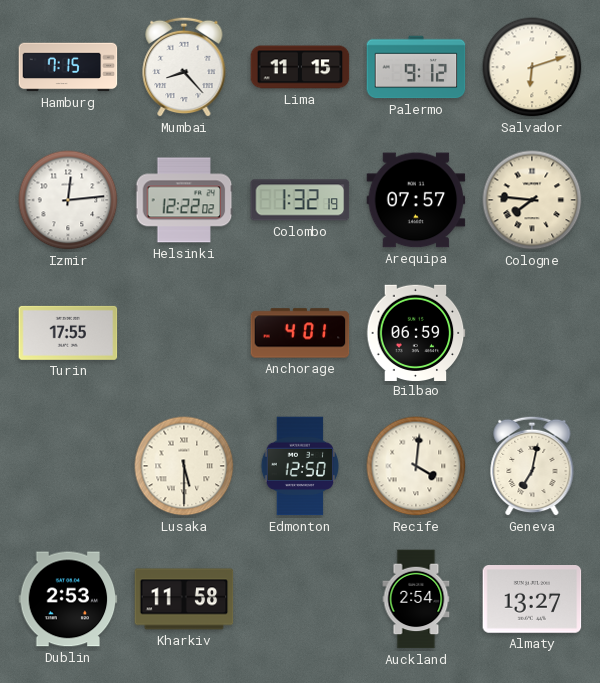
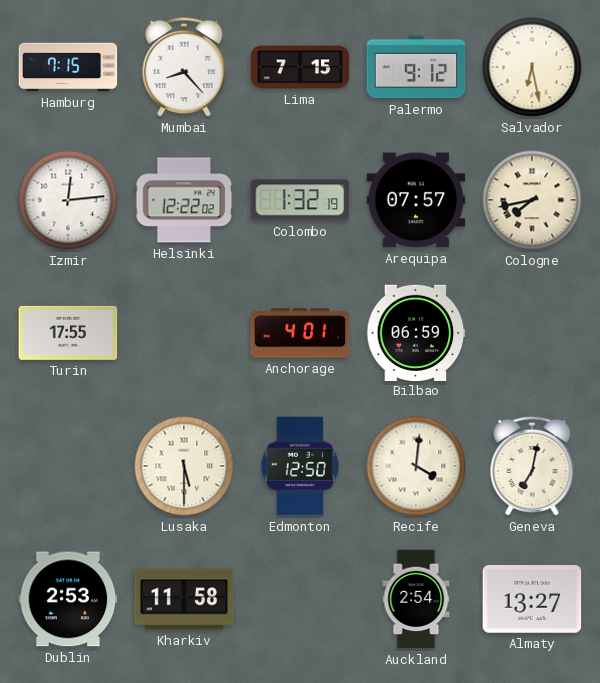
Lima: 11:15 -> 7:15
Salvador: 6:12 -> 6:28
Cologne: 7:46 -> 7:43
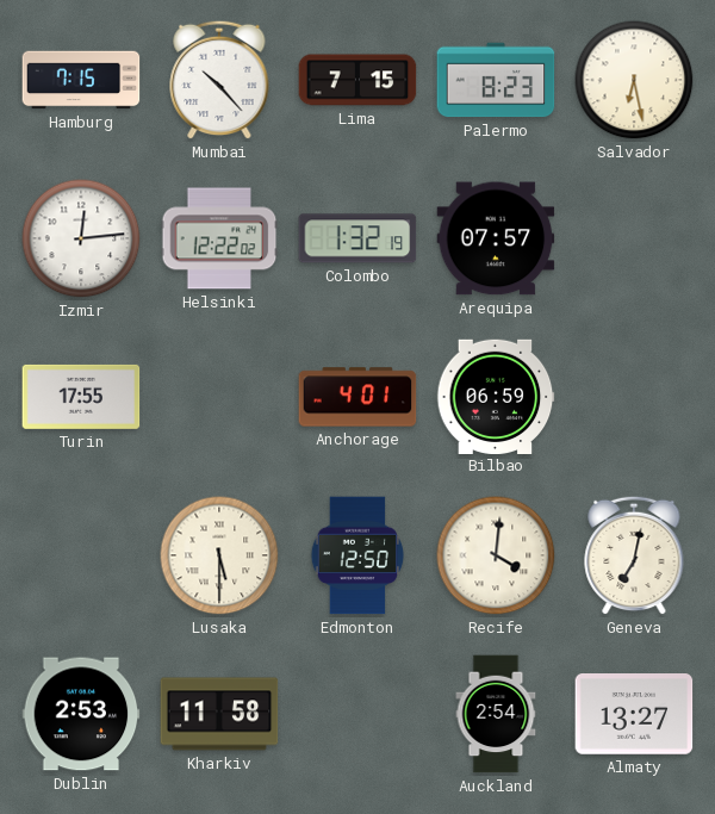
Mumbai: 8:23 -> 10:23
Palermo: 9:12 -> 8:23
Cologne: 7:43 -> none
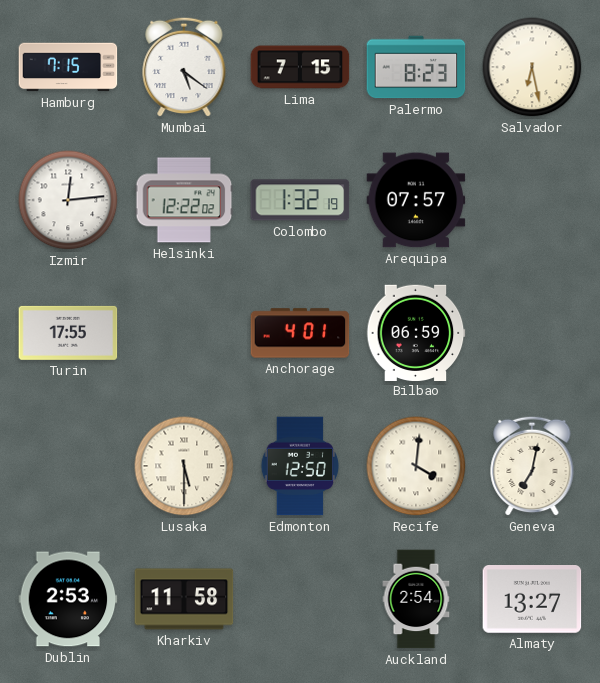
Mumbai: 10:23 -> 5:21
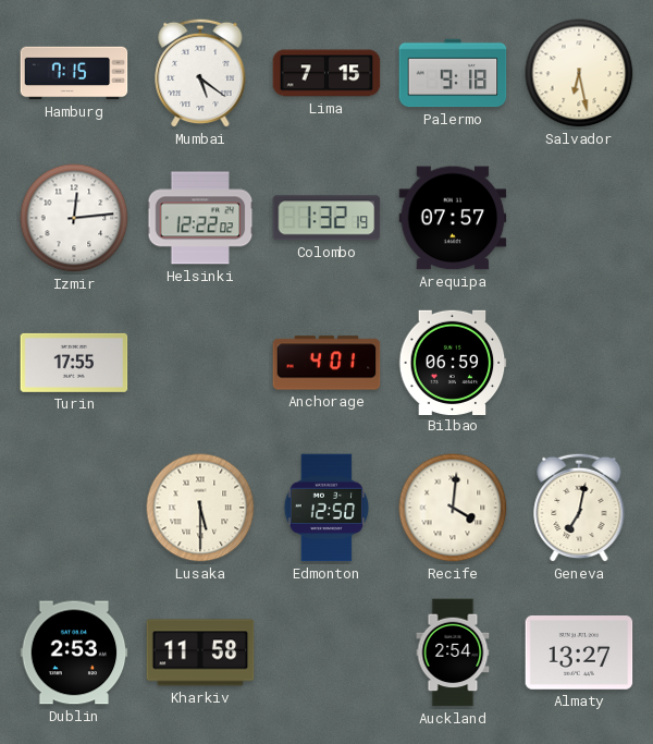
Palermo: 8:23 -> 9:18
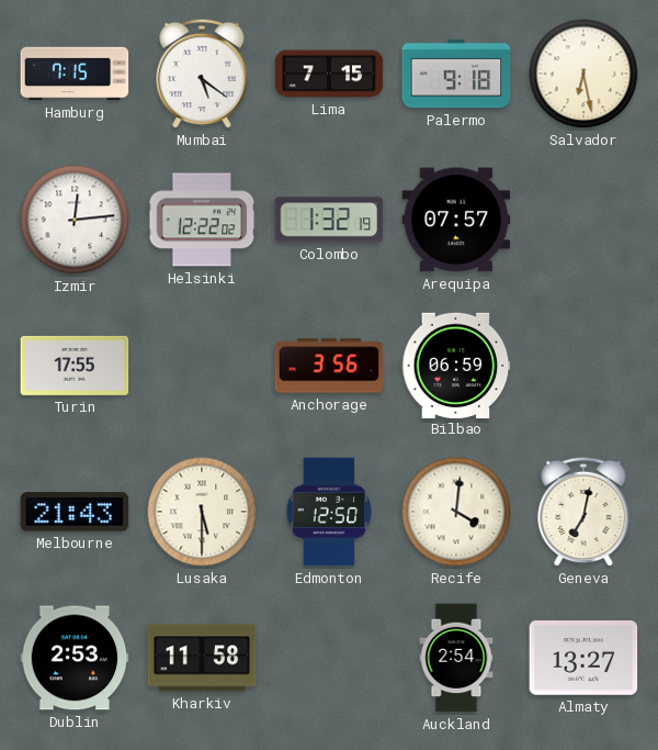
Anchorage: 4:01 -> 3:56
Melbourne: none -> 21:43
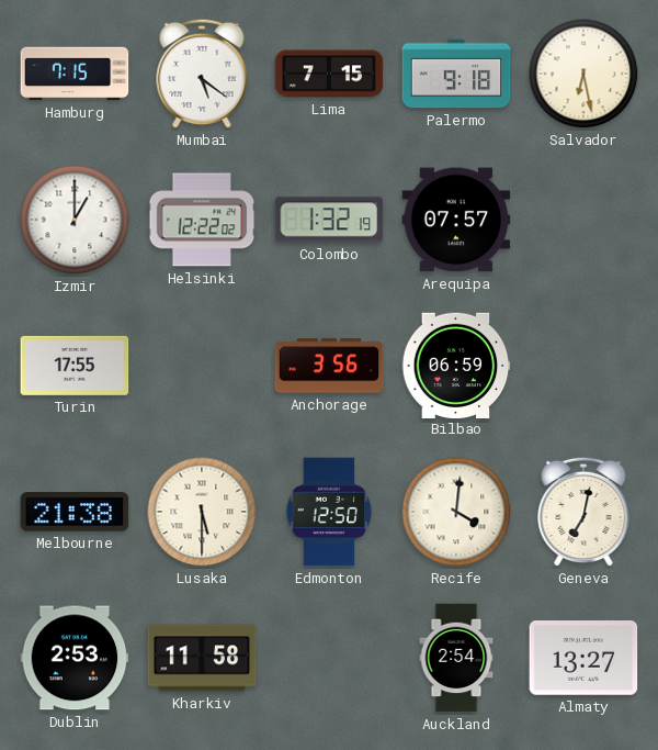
Izmir: 12:14 -> 1:00
Melbourne: 21:43 -> 21:38
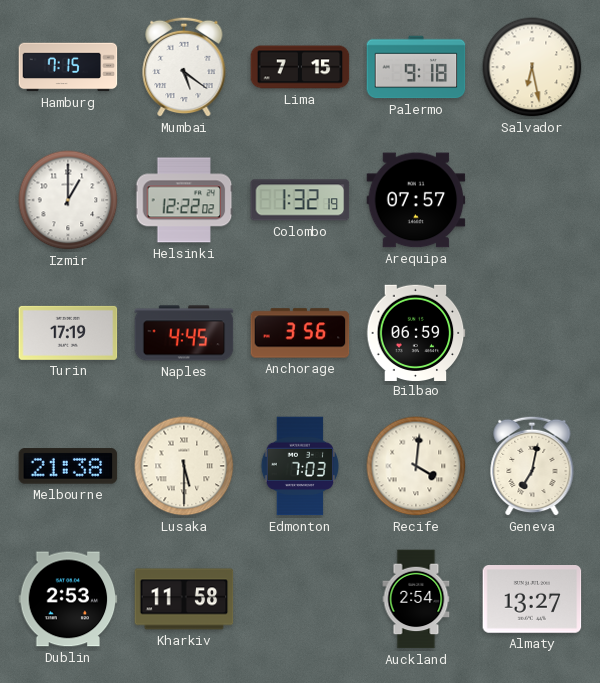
Turin: 17:55 -> 17:19
Naples: none -> 4:45
Edmonton: 12:50 -> 7:03
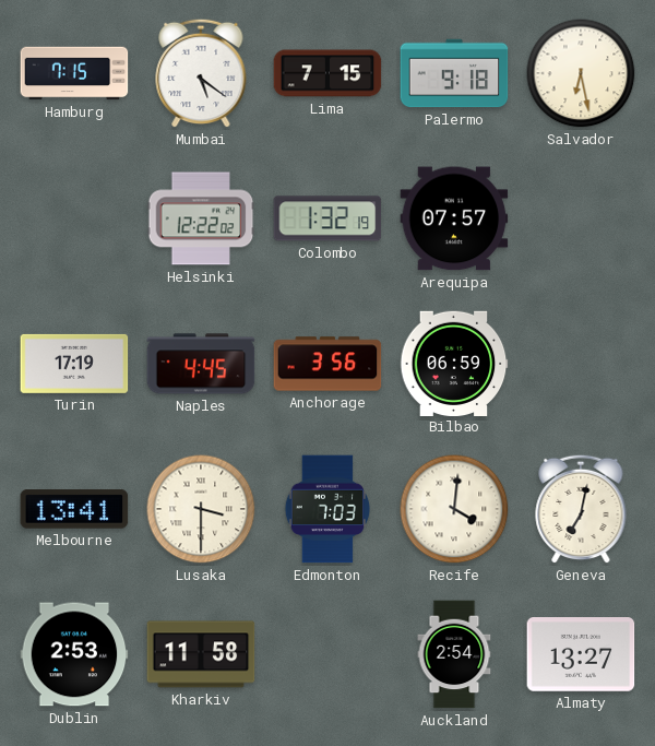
Izmir: 1:00 -> none
Melbourne: 21:38 -> 13:41
Lusaka: 5:30 -> 3:30
